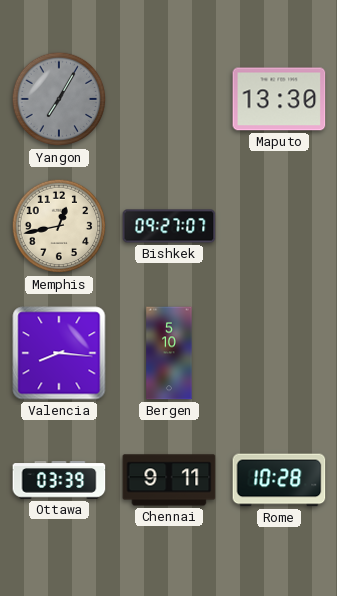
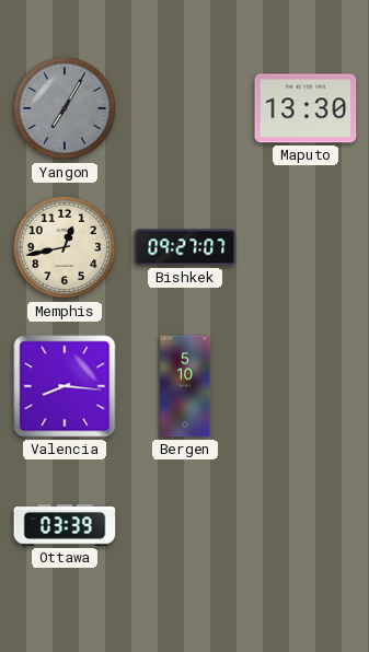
Chennai: 9:11 -> none
Rome: 10:28 -> none
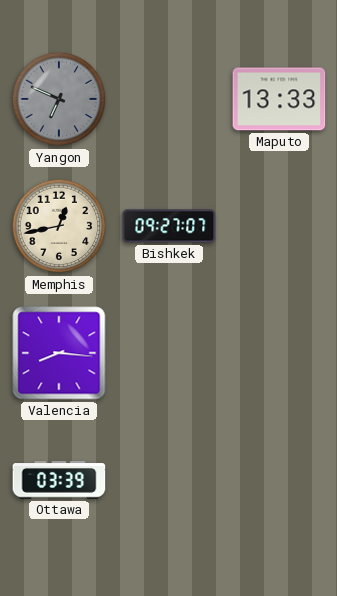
Yangon: 7:05 -> 6:49
Maputo: 13:30 -> 13:33
Bergen: 5:10 -> none
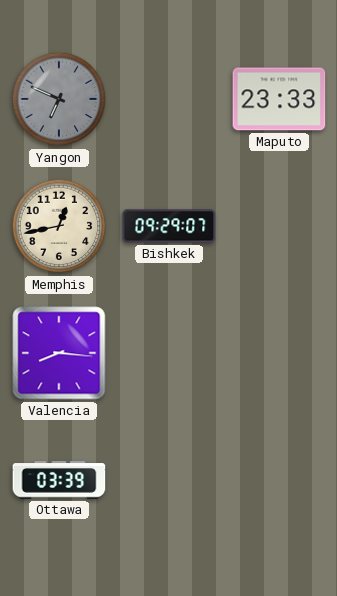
Maputo: 13:33 -> 23:33
Bishkek: 09:27 -> 09:29
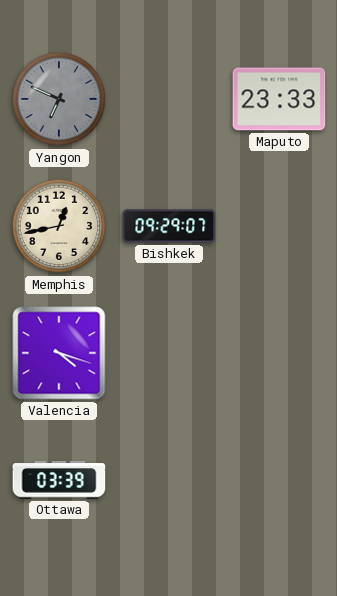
Valencia: 8:16 -> 4:18
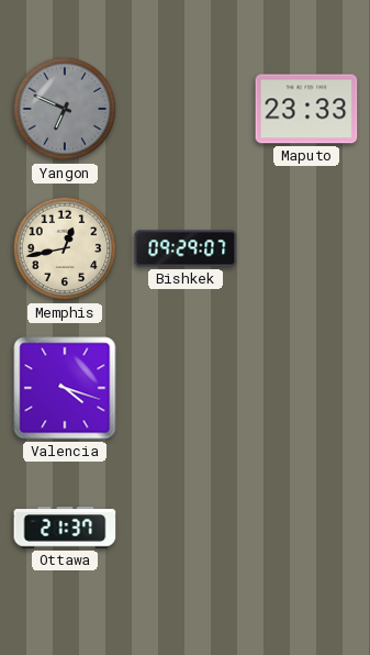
Ottawa: 03:39 -> 21:37
